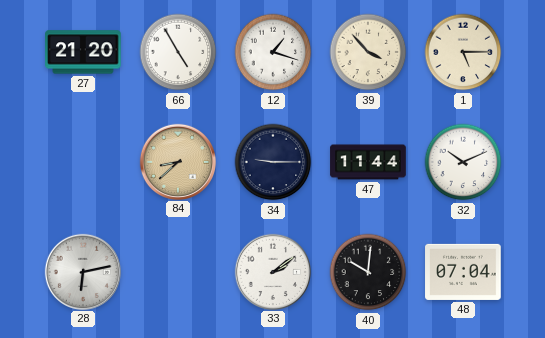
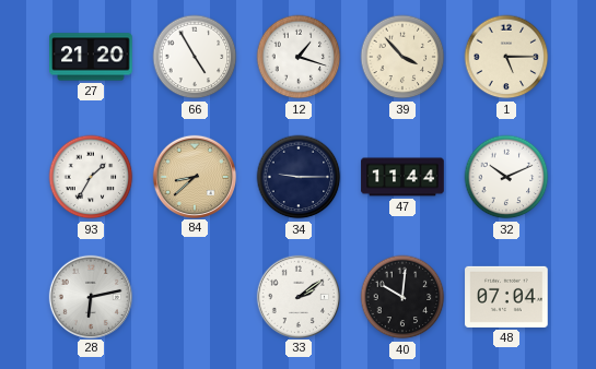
93: none -> 1:35
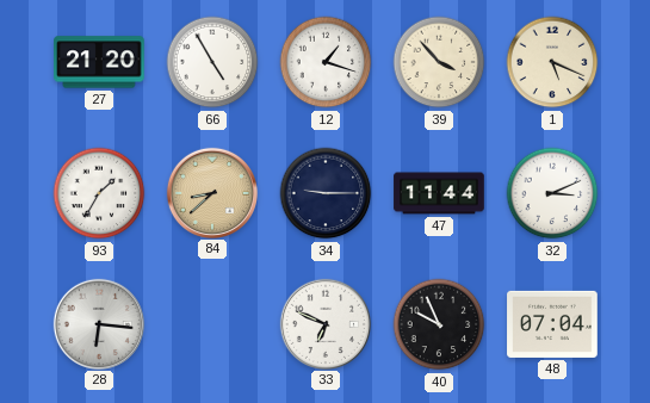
1: 5:15 -> 5:19
32: 10:11 -> 3:11
28: 6:13 -> 6:16
33: 2:09 -> 6:49
40: 10:01 -> 9:56
